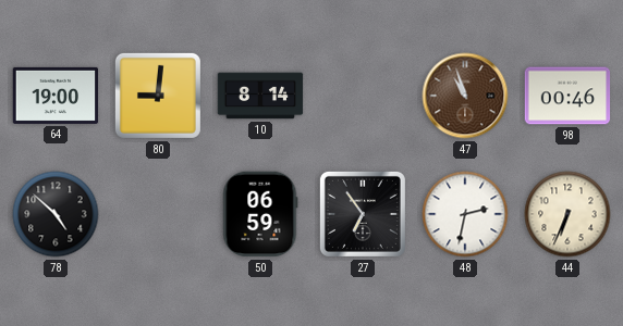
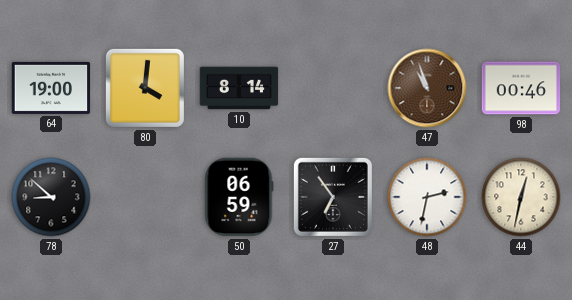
80: 9:01 -> 4:01
78: 4:52 -> 8:52
44: 6:34 -> 12:32
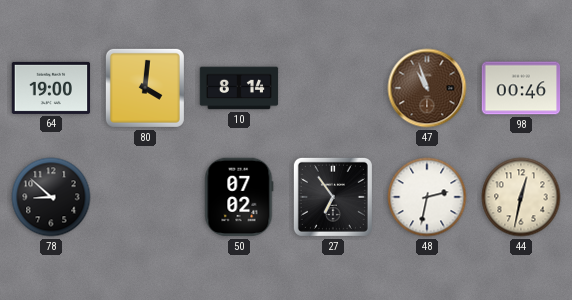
50: 06:59 -> 07:02
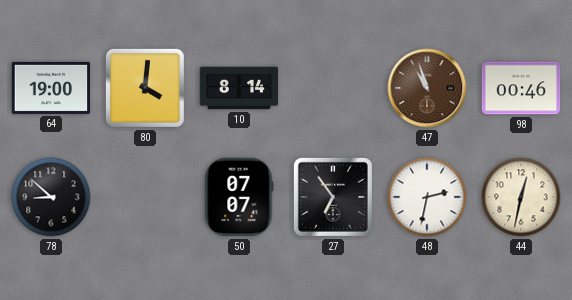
50: 07:02 -> 07:07
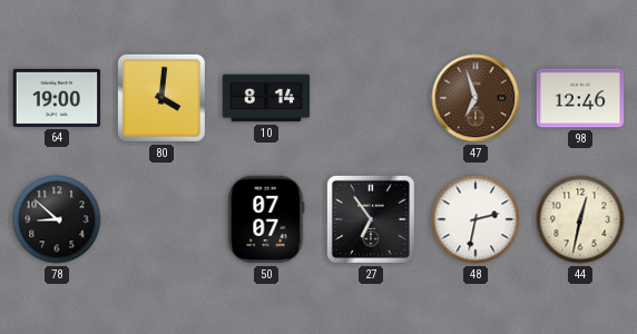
47: 10:57 -> 6:57
98: 00:46 -> 12:46
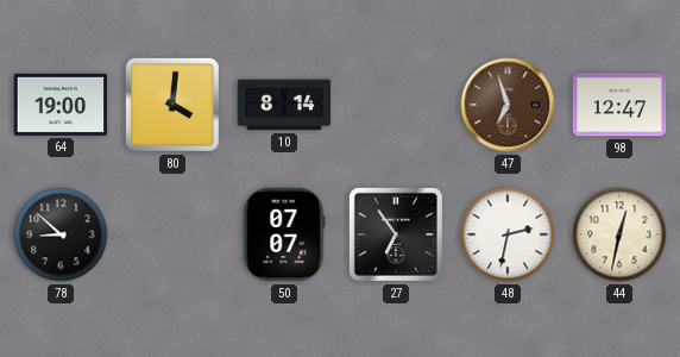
98: 12:46 -> 12:47
